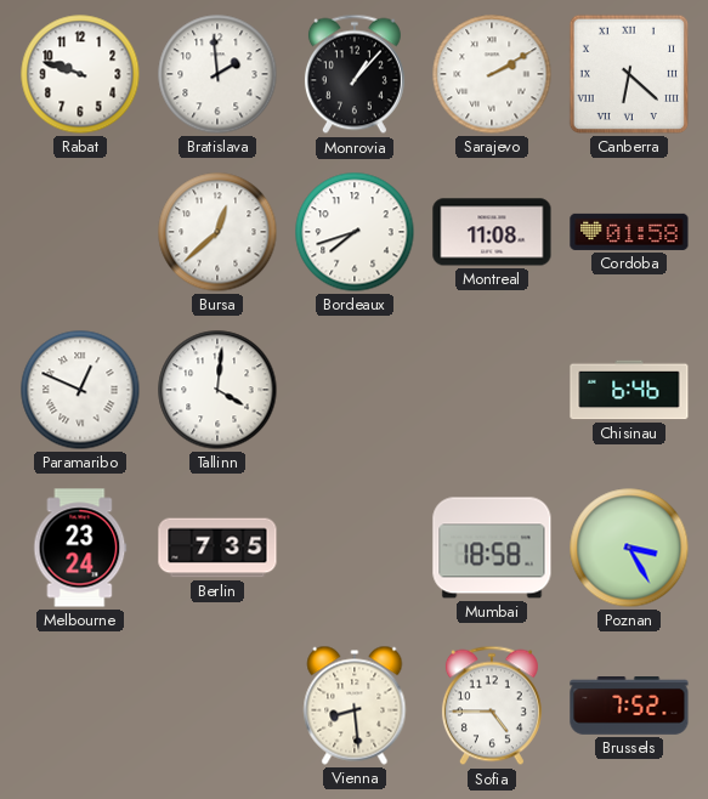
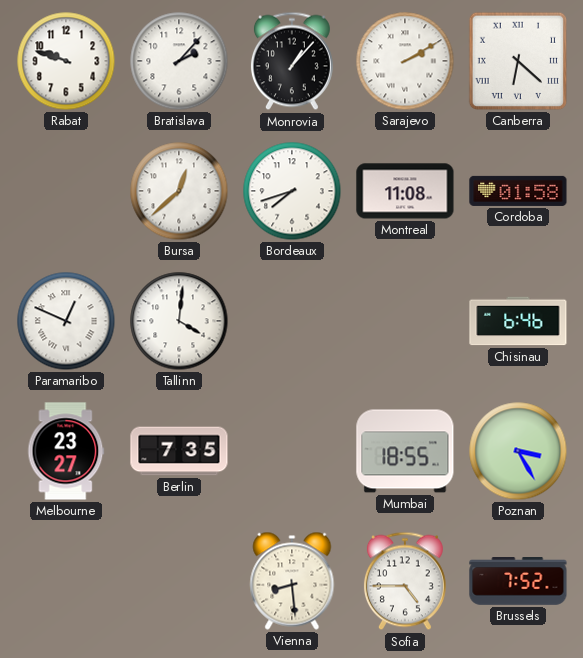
Bratislava: 1:59 -> 2:07
Melbourne: 23:24 -> 23:27
Mumbai: 18:58 -> 18:55
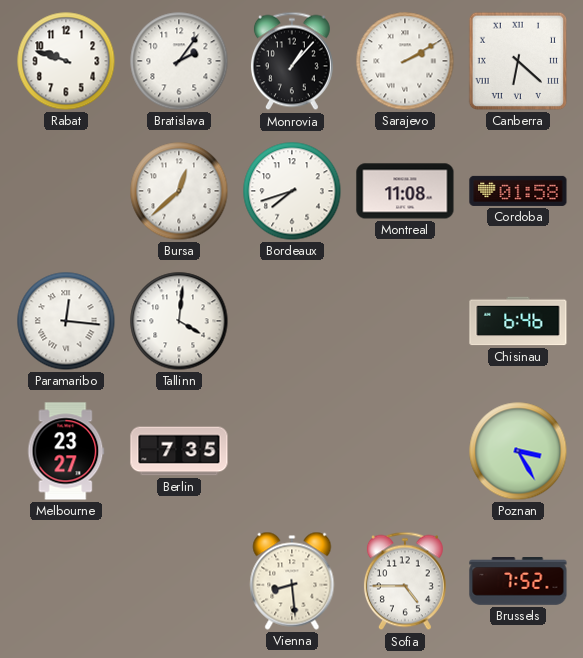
Bratislava: 2:07 -> 2:06
Paramaribo: 12:49 -> 12:16
Mumbai: 18:55 -> none
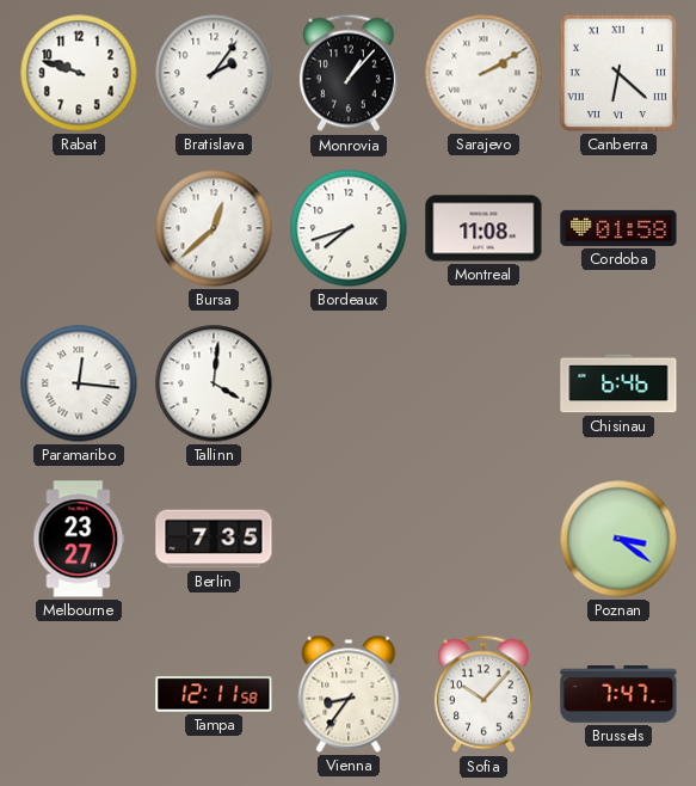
Poznan: 3:25 -> 3:21
Tampa: none -> 12:11
Vienna: 8:29 -> 8:36
Sofia: 4:45 -> 10:07
Brussels: 7:52 -> 7:47
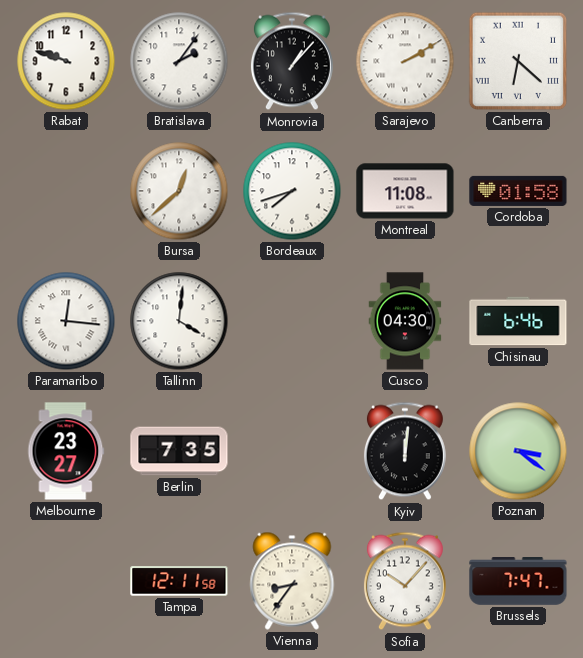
Cusco: none -> 04:30
Kyiv: none -> 12:01
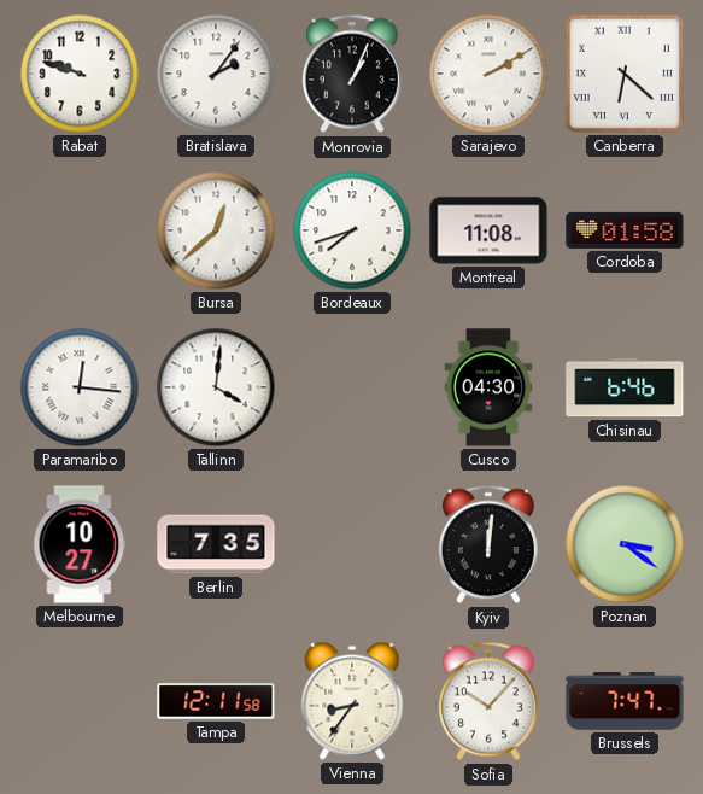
Monrovia: 1:07 -> 1:04
Melbourne: 23:27 -> 10:27
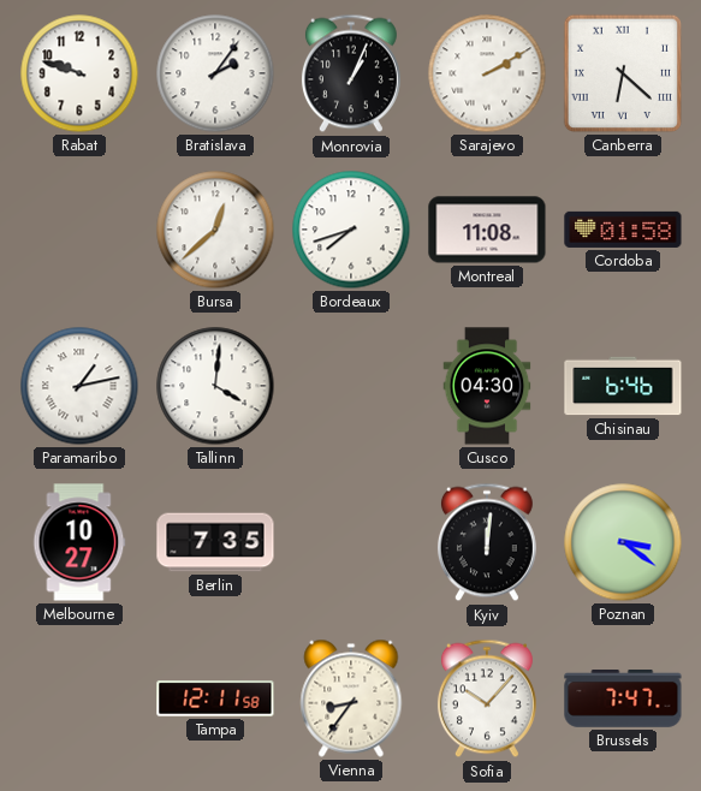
Paramaribo: 12:16 -> 1:13
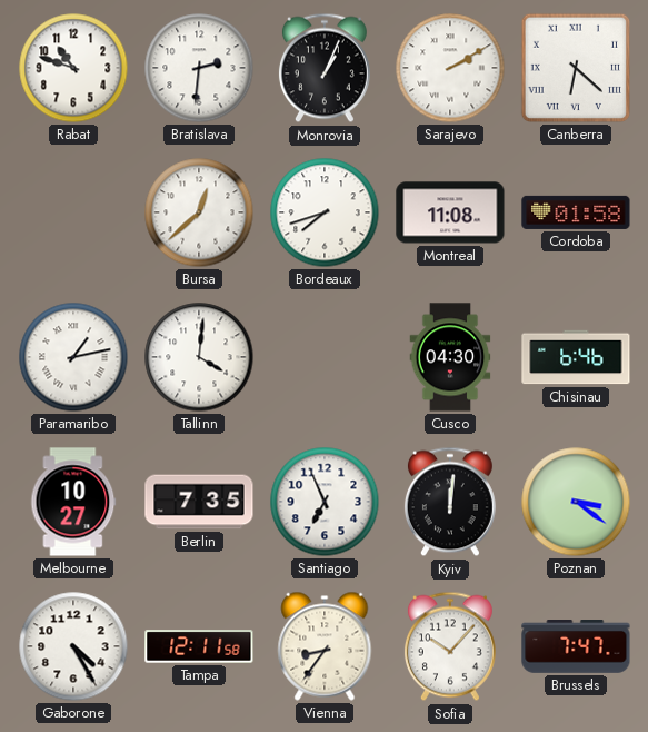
Rabat: 9:48 -> 10:48
Bratislava: 2:06 -> 2:31
Santiago: none -> 6:56
Gaborone: none -> 4:25
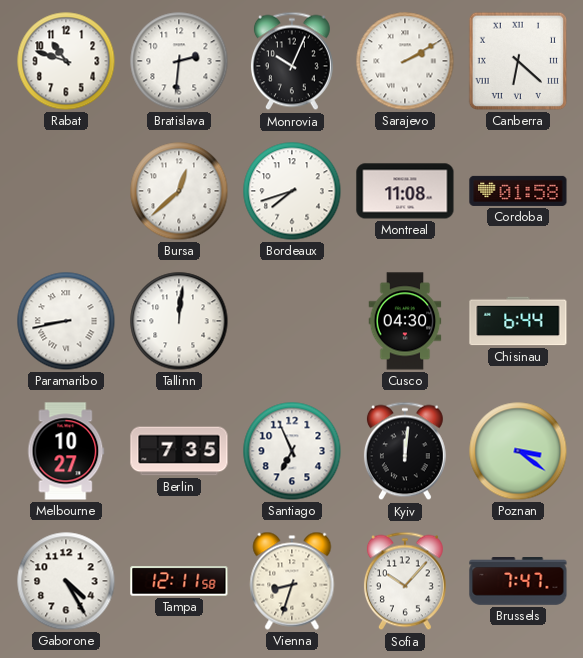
Monrovia: 1:04 -> 10:04
Paramaribo: 1:13 -> 8:43
Tallinn: 4:01 -> 12:01
Chisinau: 6:46 -> 6:44
Vienna: 8:36 -> 8:33
